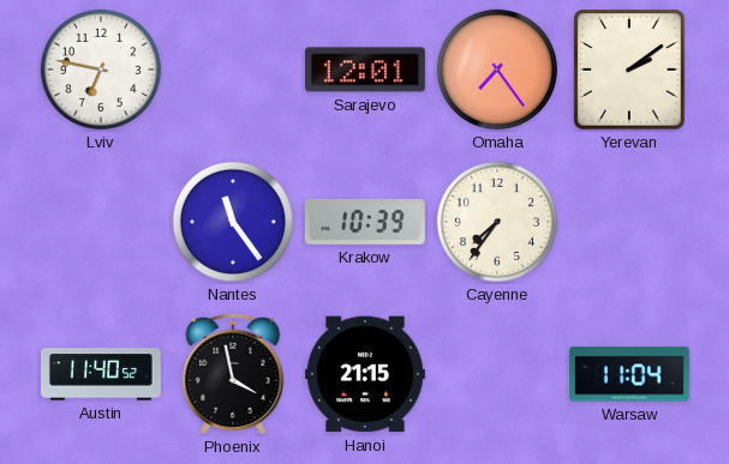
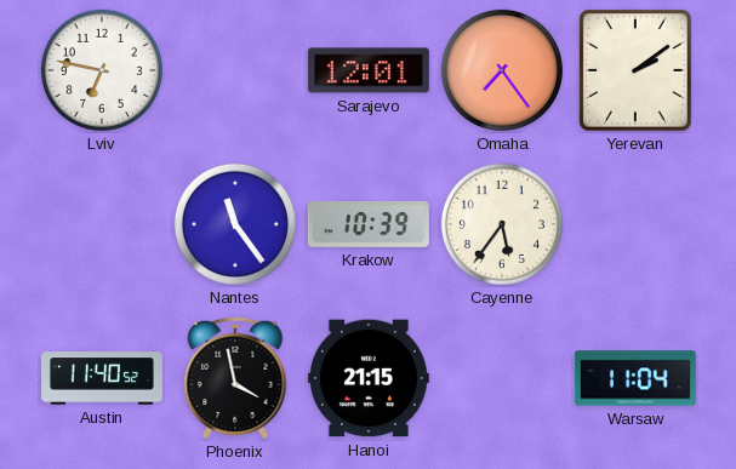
Cayenne: 7:36 -> 5:36
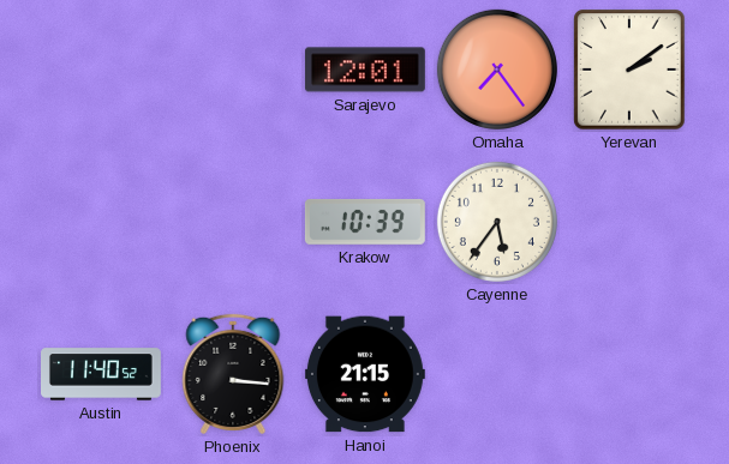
Lviv: 6:47 -> none
Nantes: 11:24 -> none
Phoenix: 3:58 -> 3:16
Warsaw: 11:04 -> none
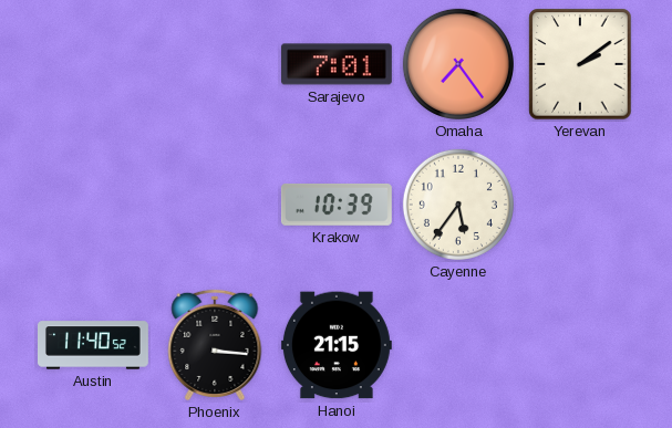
Sarajevo: 12:01 -> 7:01
